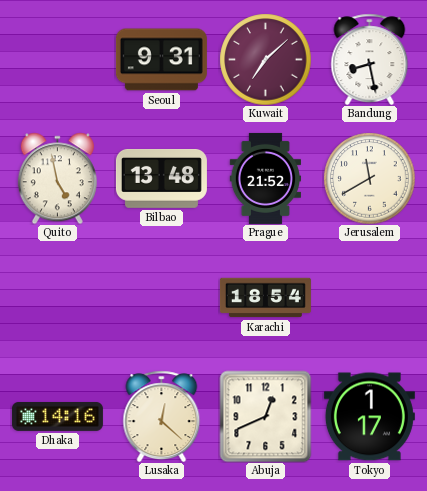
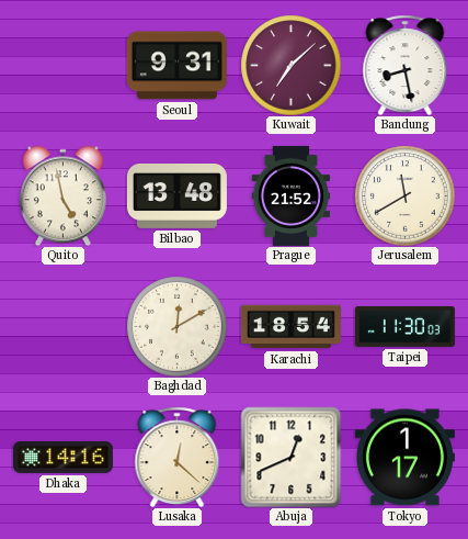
Baghdad: none -> 12:10
Taipei: none -> 11:30
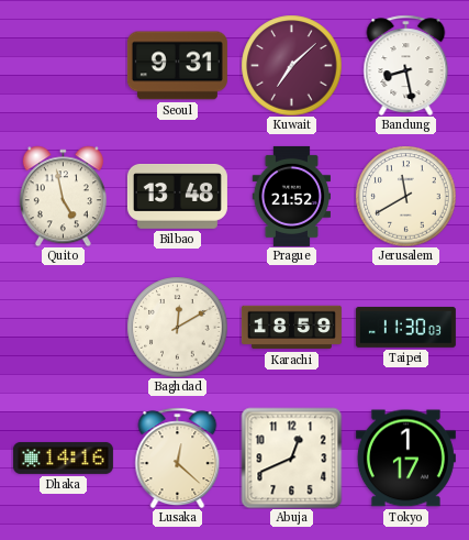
Karachi: 18:54 -> 18:59
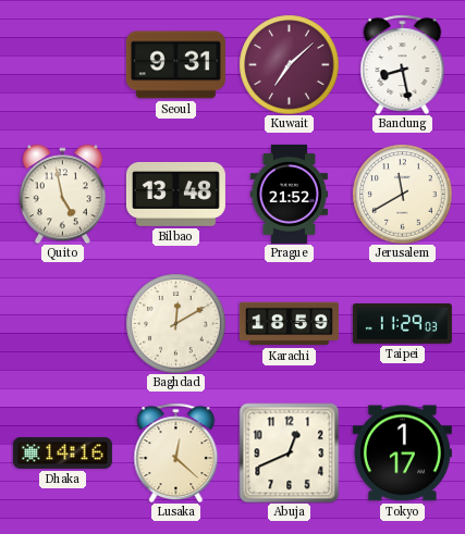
Taipei: 11:30 -> 11:29
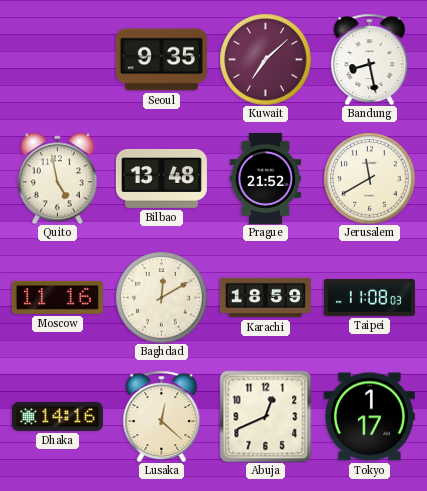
Seoul: 9:31 -> 9:35
Moscow: none -> 11:16
Taipei: 11:29 -> 11:08
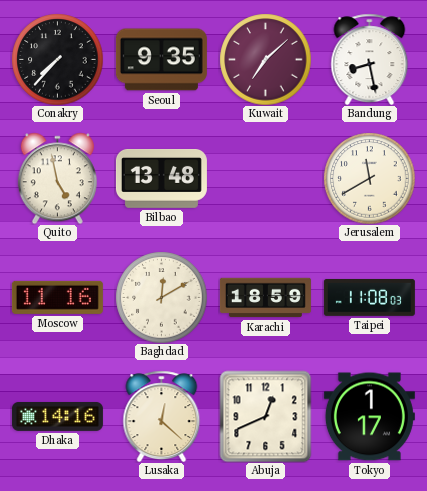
Conakry: none -> 7:37
Prague: 21:52 -> none
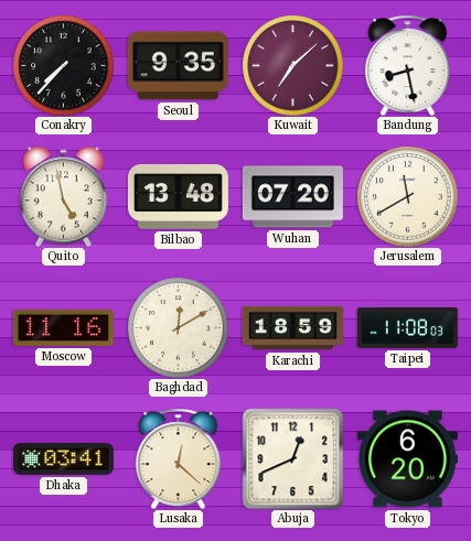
Wuhan: none -> 07:20
Dhaka: 14:16 -> 03:41
Tokyo: 1:17 -> 6:20
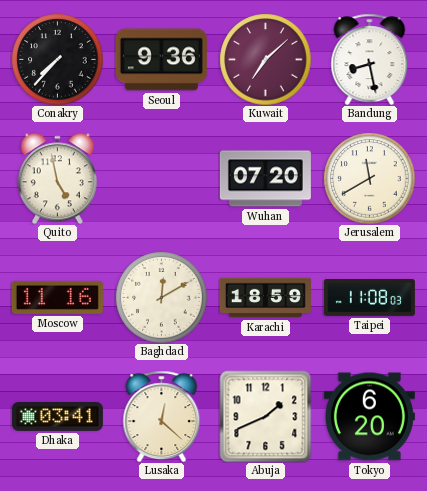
Seoul: 9:35 -> 9:36
Bilbao: 13:48 -> none
Abuja: 12:41 -> 1:41
